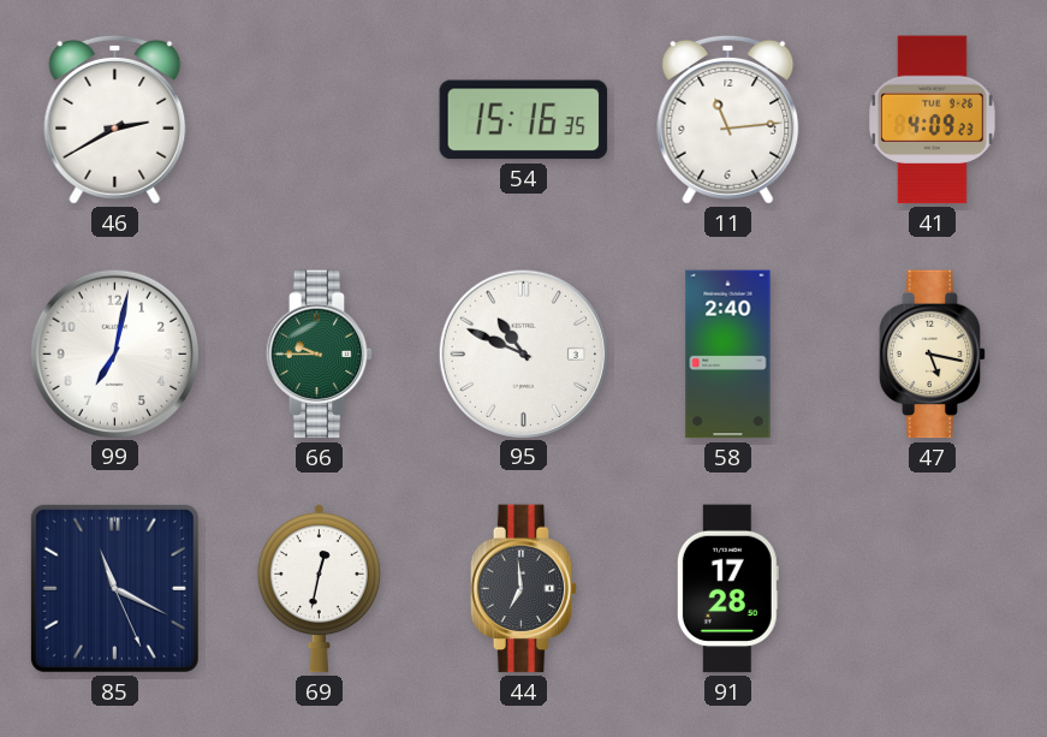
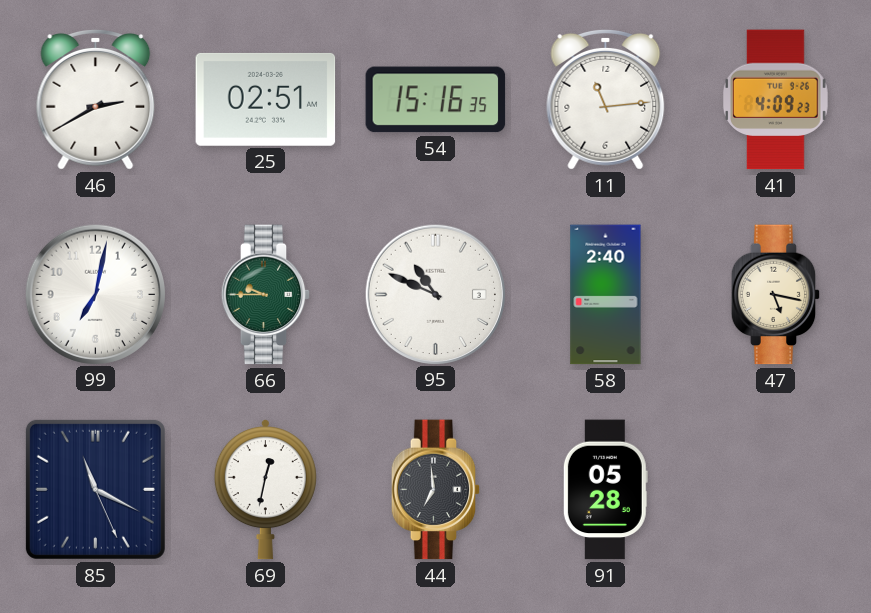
25: none -> 02:51
91: 17:28 -> 05:28
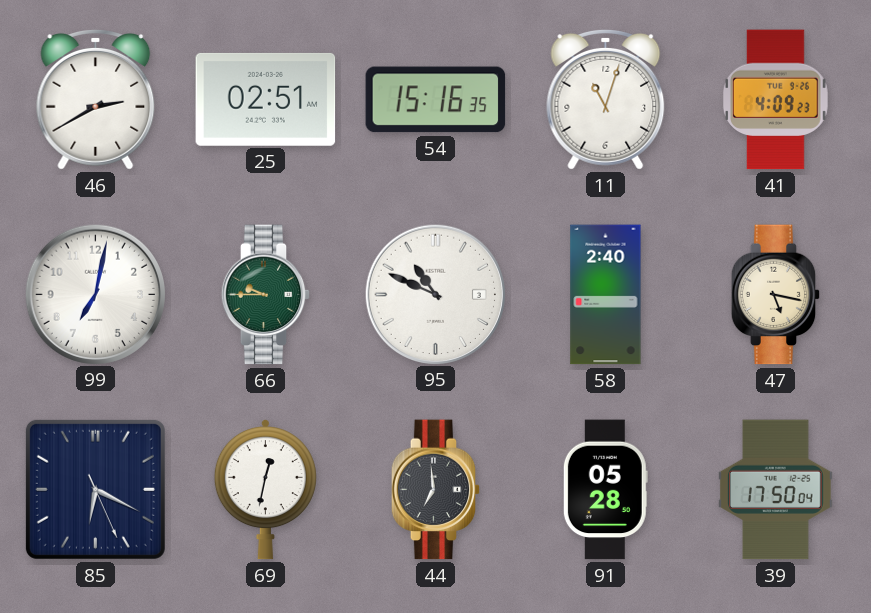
11: 11:14 -> 11:03
85: 11:19 -> 6:19
39: none -> 17:50
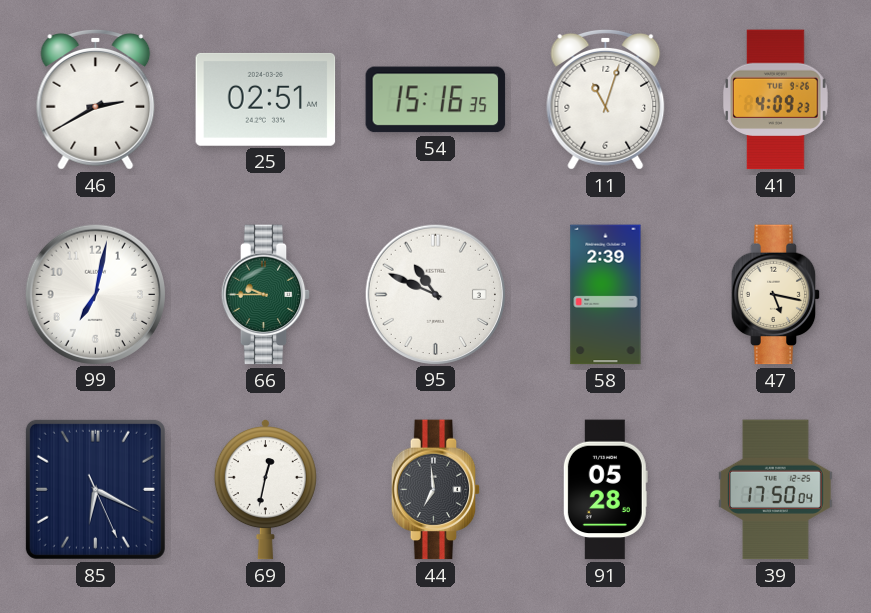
58: 2:40 -> 2:39
